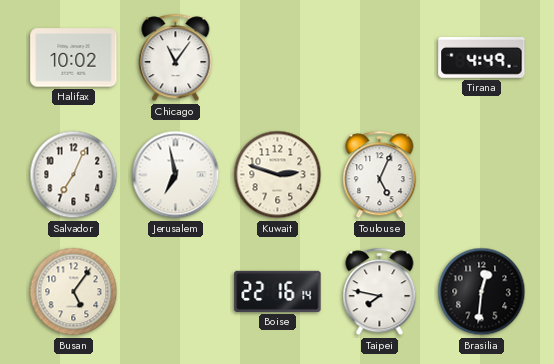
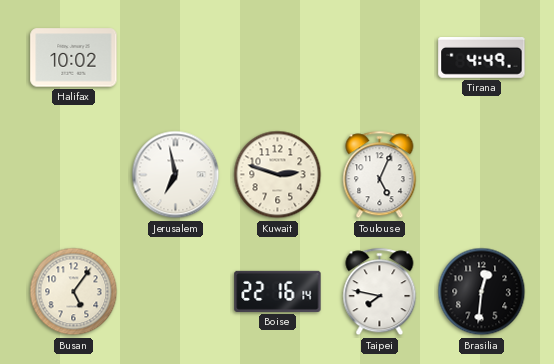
Chicago: 11:06 -> none
Salvador: 7:04 -> none
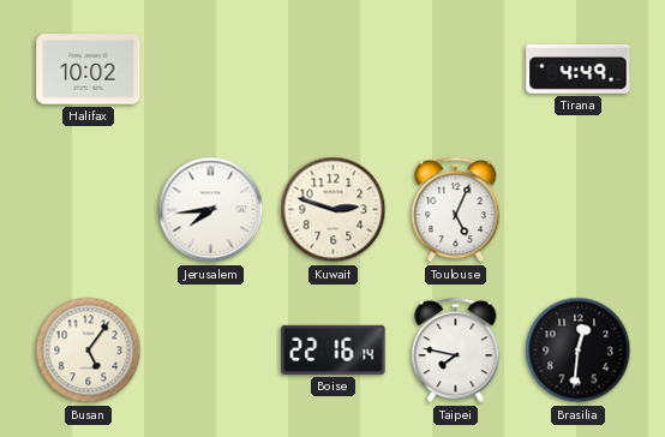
Jerusalem: 6:58 -> 7:44
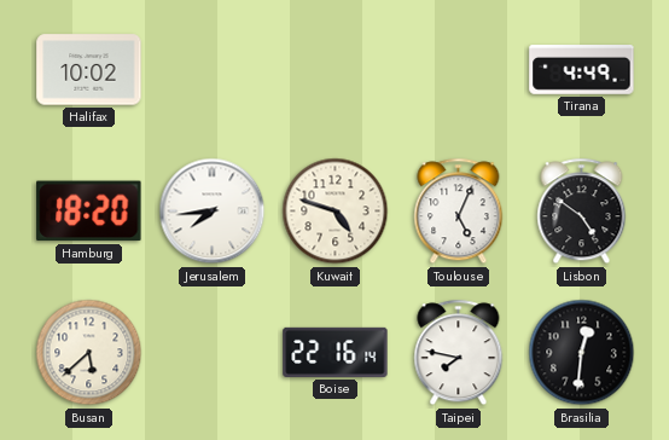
Hamburg: none -> 18:20
Kuwait: 2:48 -> 4:48
Lisbon: none -> 4:51
Busan: 5:06 -> 5:38
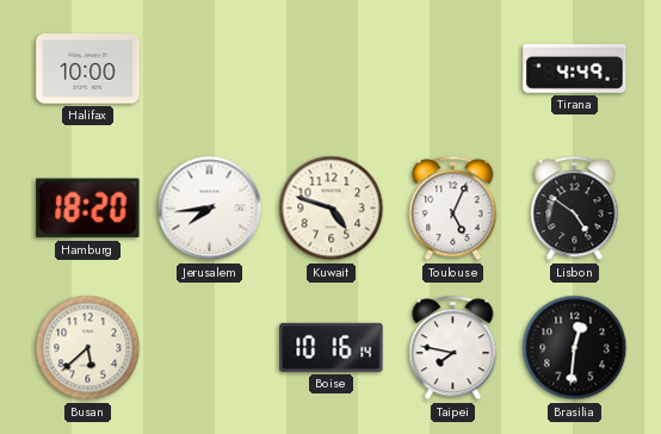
Halifax: 10:02 -> 10:00
Boise: 22:16 -> 10:16
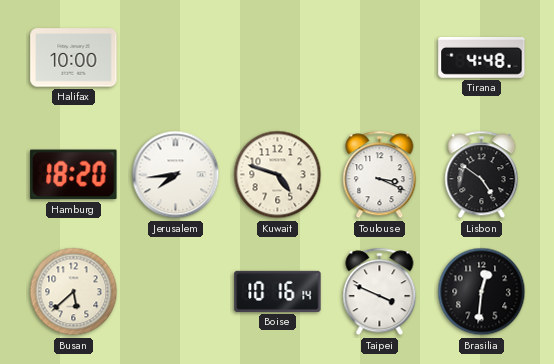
Tirana: 4:49 -> 4:48
Toulouse: 5:04 -> 3:19
Taipei: 7:47 -> 3:49
